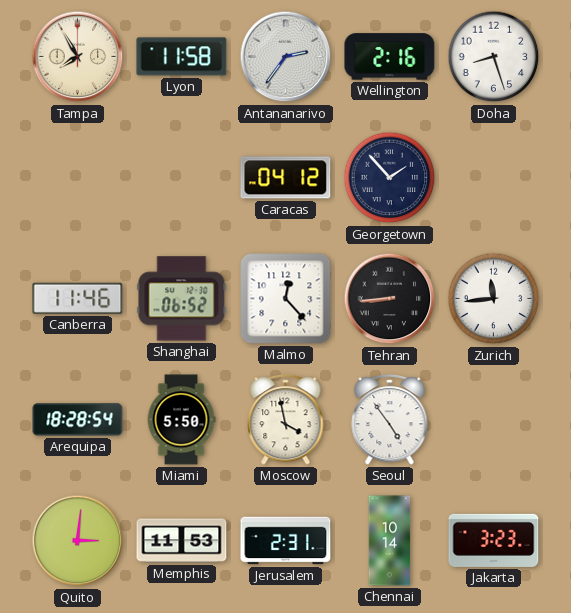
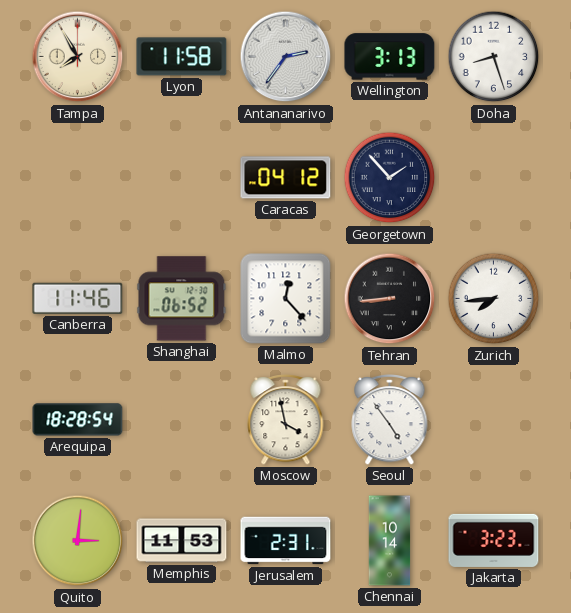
Wellington: 2:16 -> 3:13
Zurich: 11:44 -> 7:44
Miami: 5:50 -> none
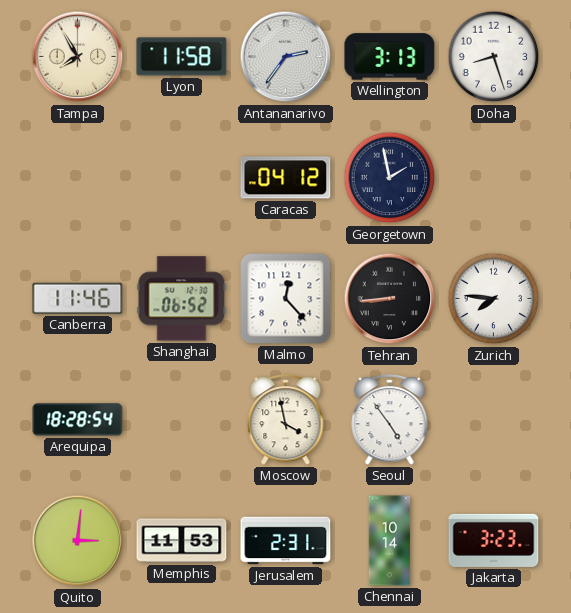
Georgetown: 1:53 -> 1:58
Zurich: 7:44 -> 7:46
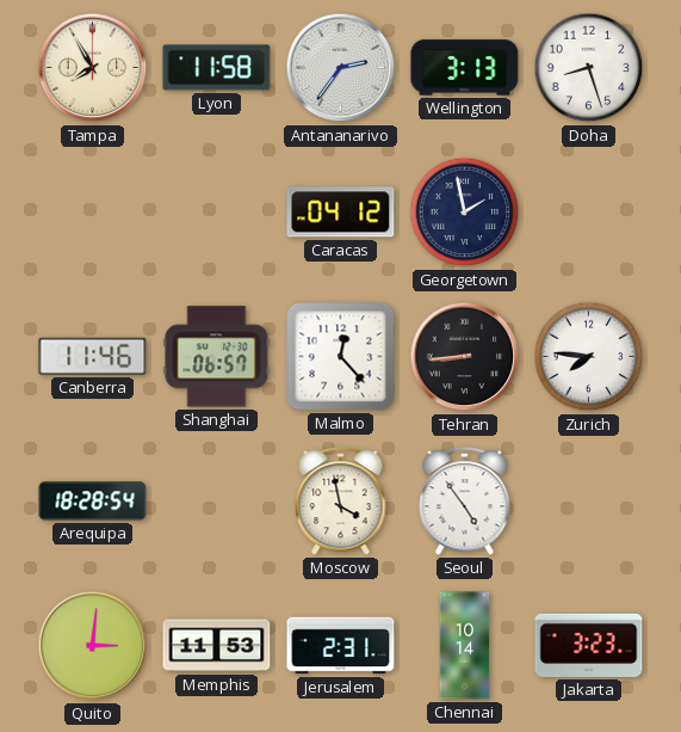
Shanghai: 06:52 -> 06:57
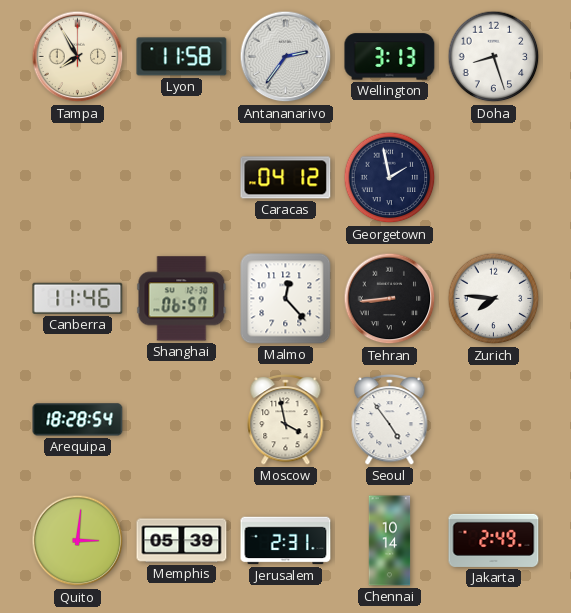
Memphis: 11:53 -> 05:39
Jakarta: 3:23 -> 2:49
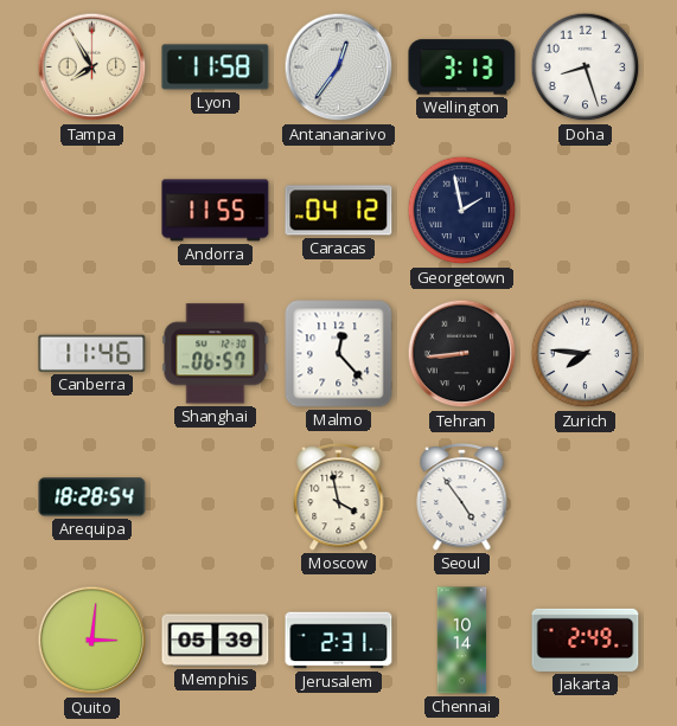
Antananarivo: 2:36 -> 12:36
Andorra: none -> 11:55
